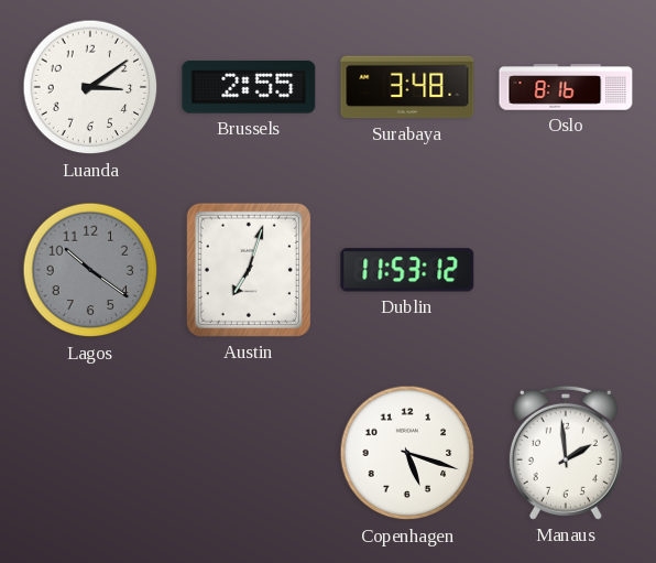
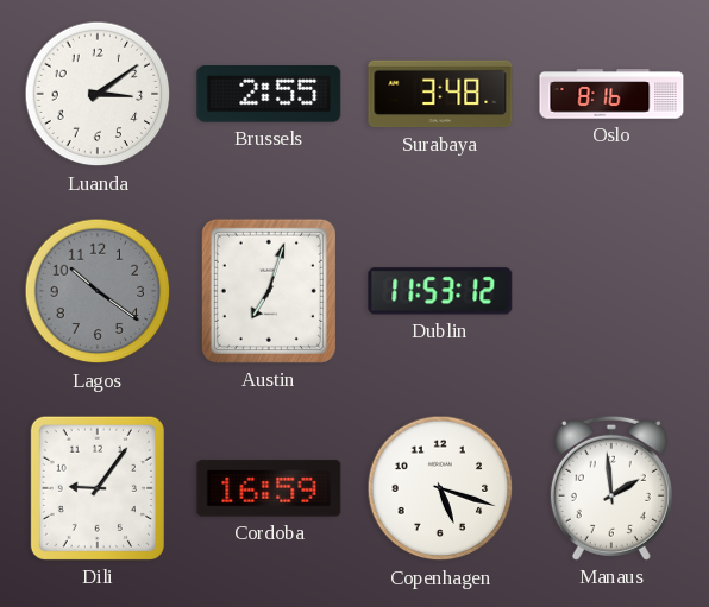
Dili: none -> 9:06
Cordoba: none -> 16:59
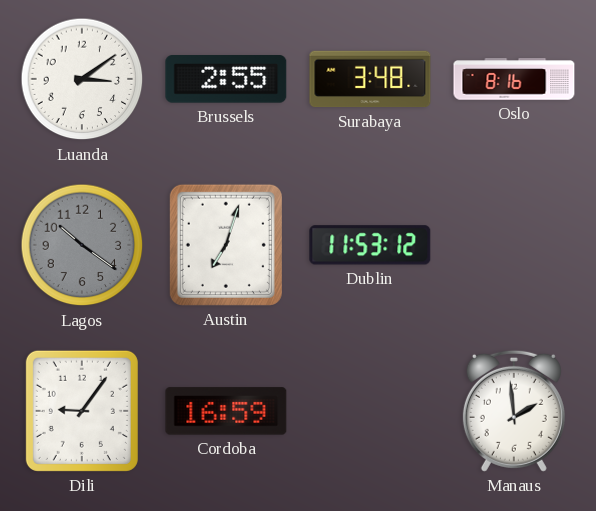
Copenhagen: 5:18 -> none
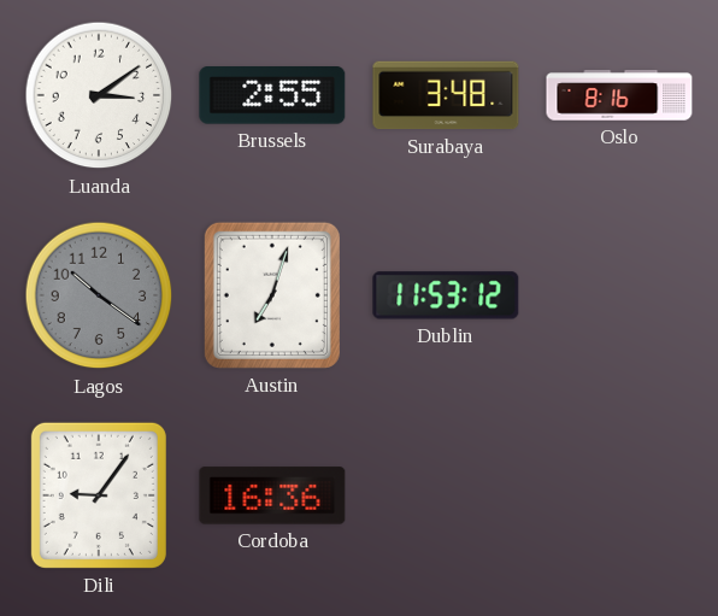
Cordoba: 16:59 -> 16:36
Manaus: 1:59 -> none
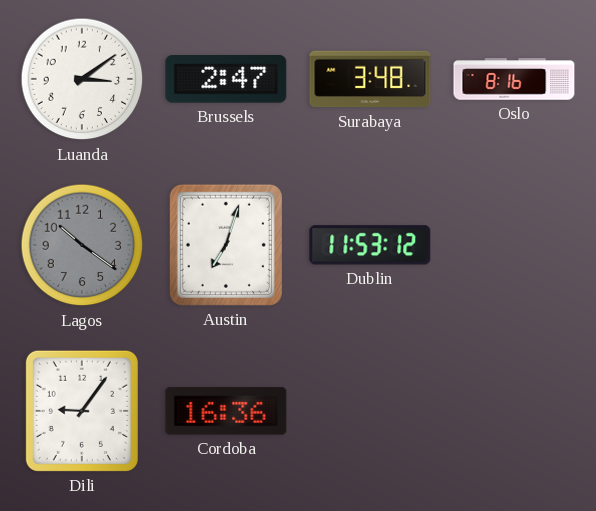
Brussels: 2:55 -> 2:47
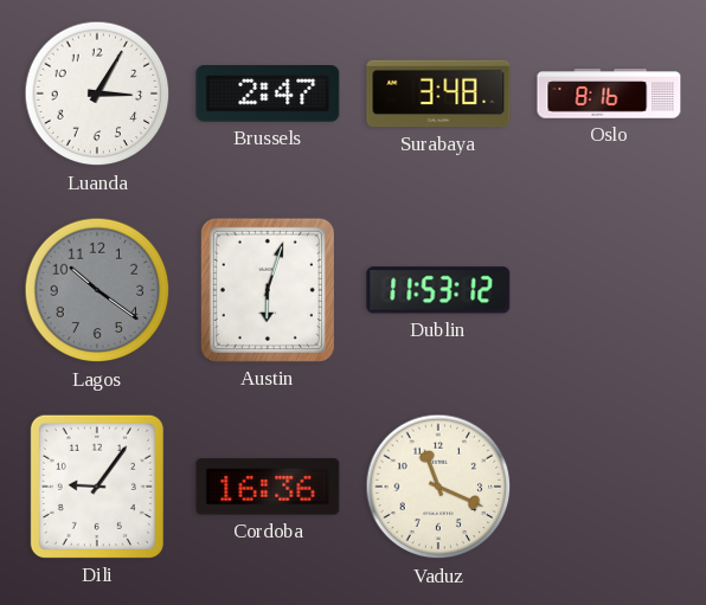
Luanda: 3:09 -> 3:05
Austin: 7:03 -> 6:03
Vaduz: none -> 11:19
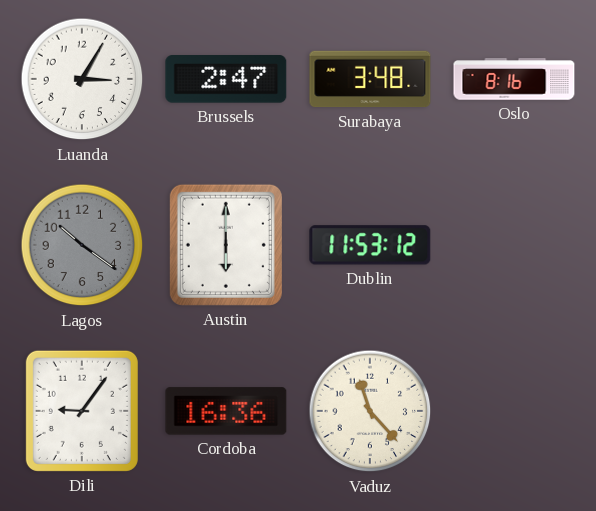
Austin: 6:03 -> 6:00
Vaduz: 11:19 -> 11:23
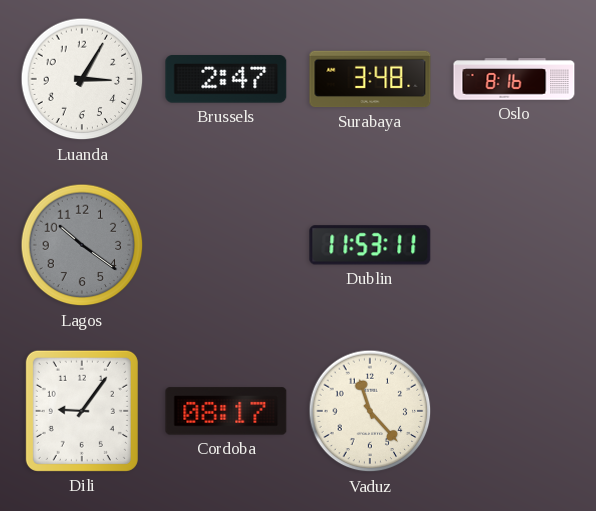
Austin: 6:00 -> none
Dublin: 11:53:12 -> 11:53:11
Cordoba: 16:36 -> 08:17
